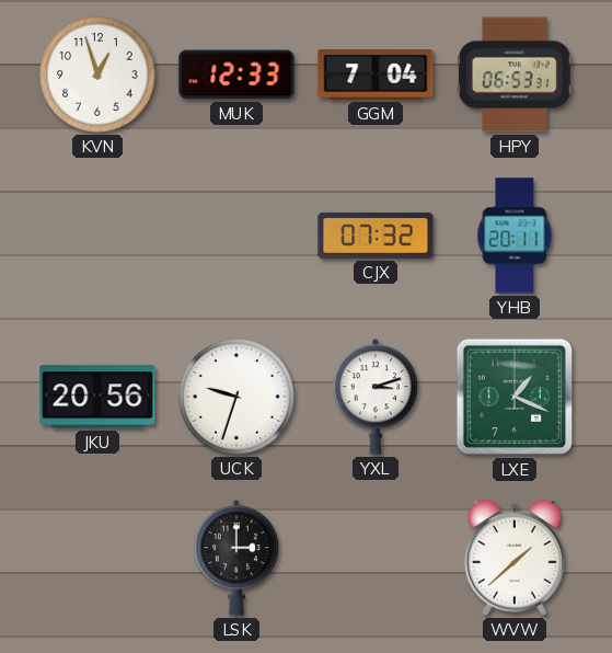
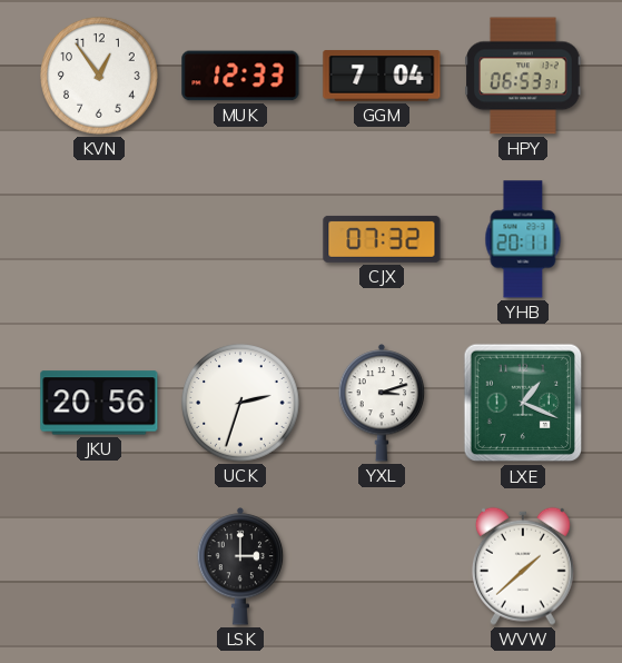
KVN: 12:57 -> 12:54
UCK: 9:33 -> 2:33
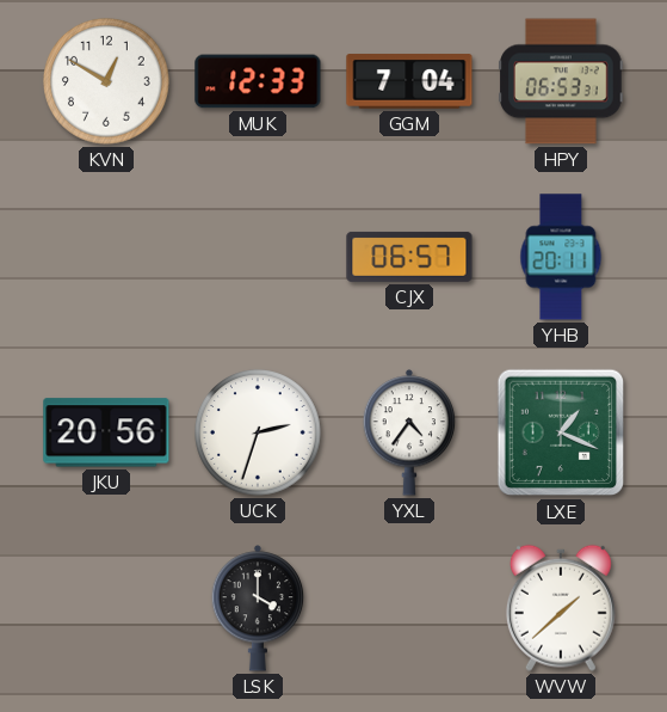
KVN: 12:54 -> 12:50
CJX: 07:32 -> 06:57
YXL: 3:12 -> 4:36
LSK: 3:00 -> 4:00
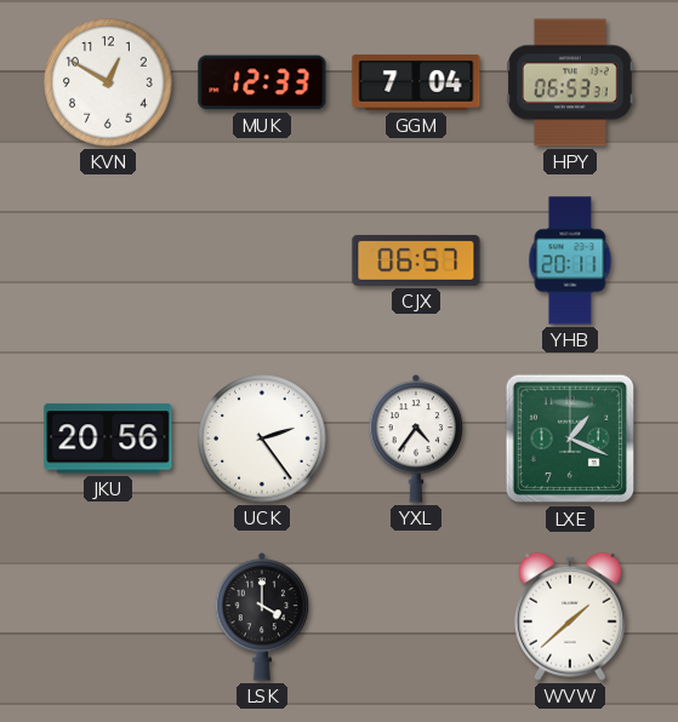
UCK: 2:33 -> 2:24
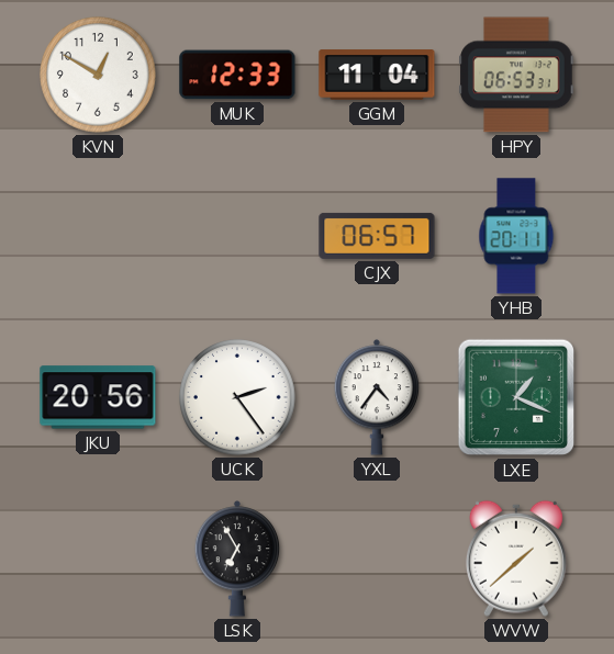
GGM: 7:04 -> 11:04
LSK: 4:00 -> 6:55
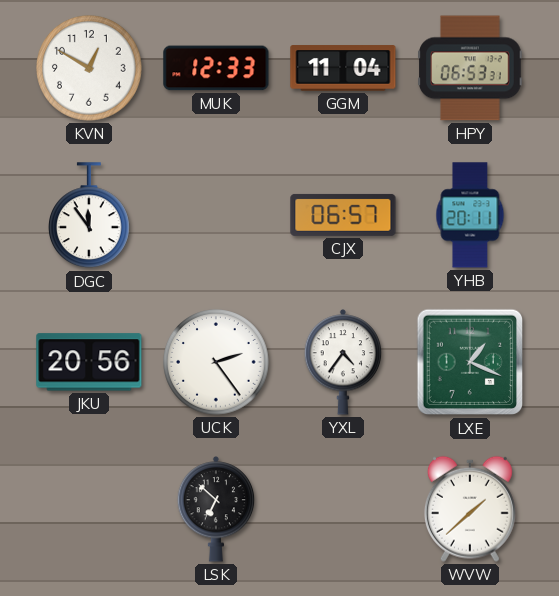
DGC: none -> 11:54
LSK: 6:55 -> 6:52
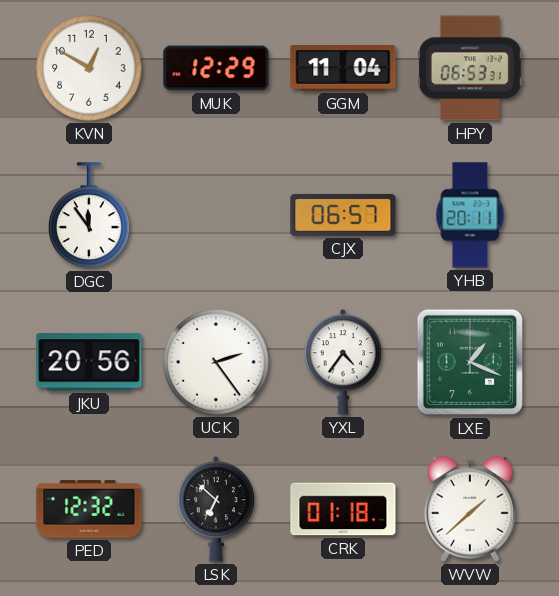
MUK: 12:33 -> 12:29
PED: none -> 12:32
CRK: none -> 01:18
